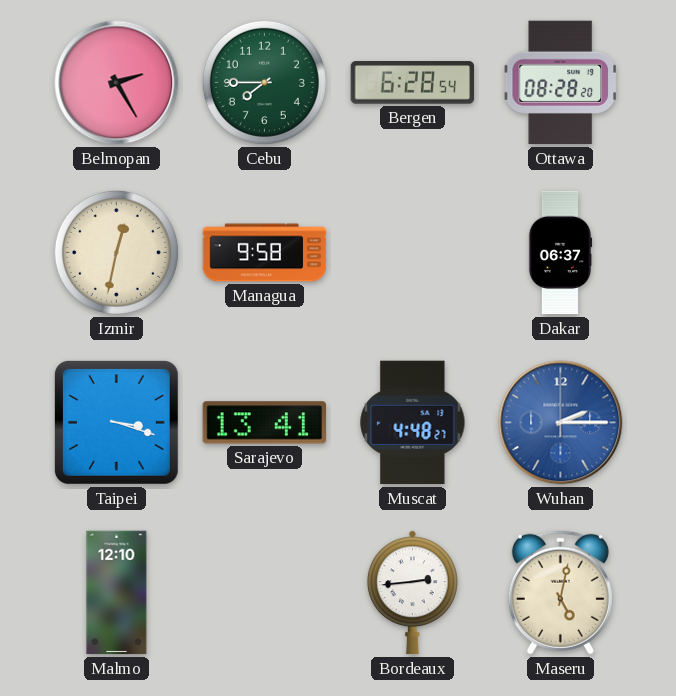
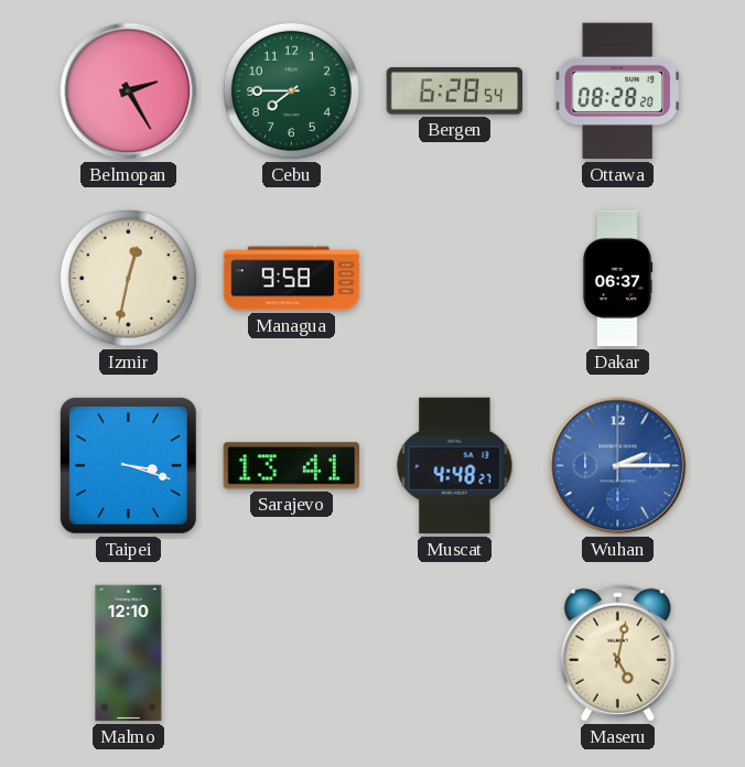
Bordeaux: 2:44 -> none
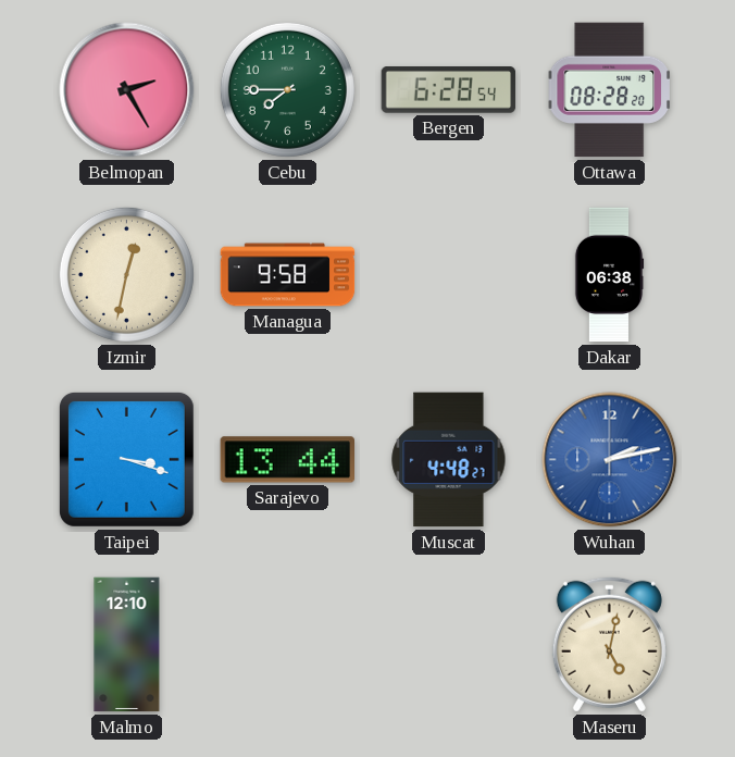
Dakar: 06:37 -> 06:38
Sarajevo: 13:41 -> 13:44
Wuhan: 2:15 -> 2:13
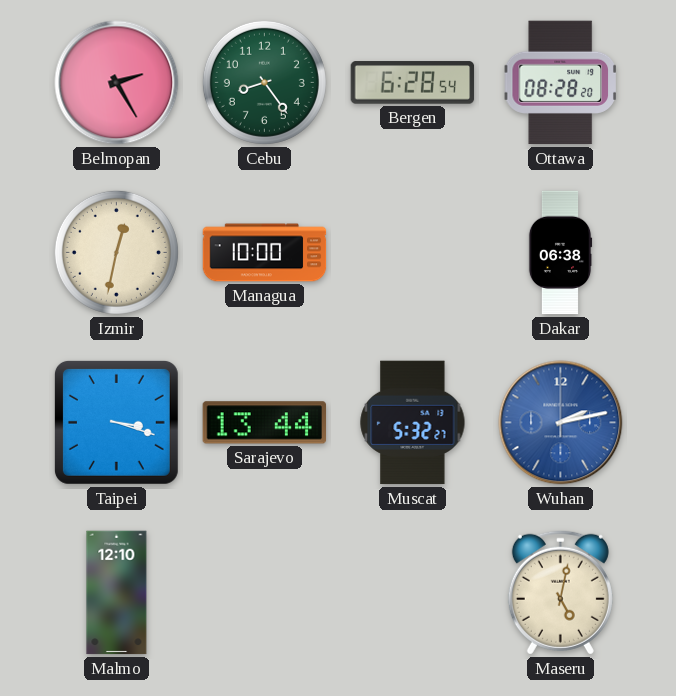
Cebu: 7:45 -> 8:24
Managua: 9:58 -> 10:00
Muscat: 4:48 -> 5:32
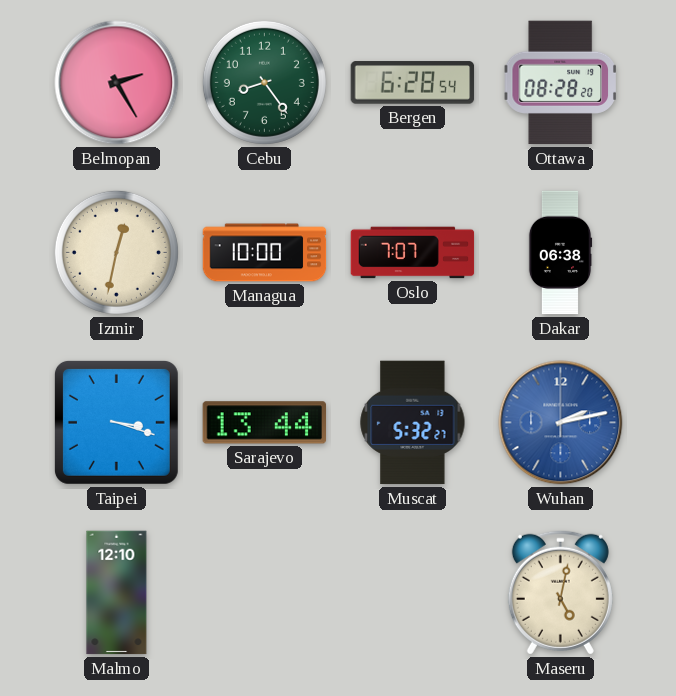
Oslo: none -> 7:07
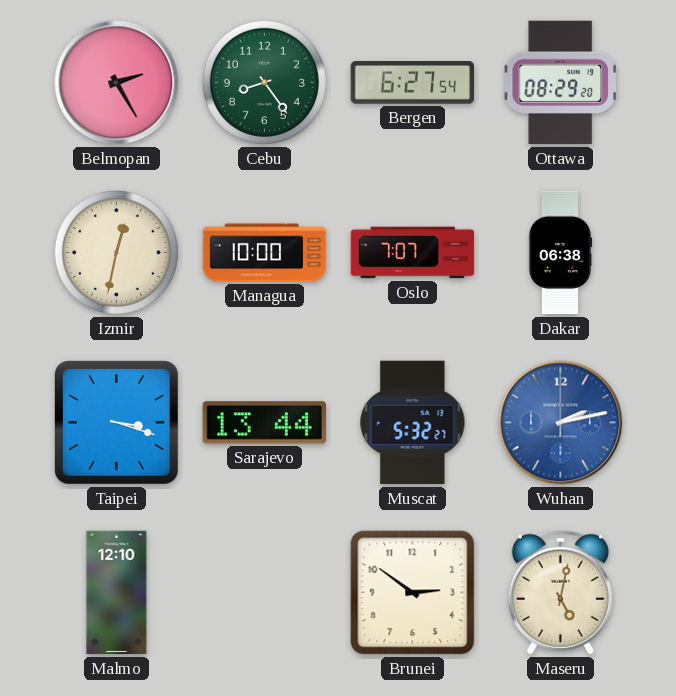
Bergen: 6:28 -> 6:27
Ottawa: 08:28 -> 08:29
Brunei: none -> 2:51
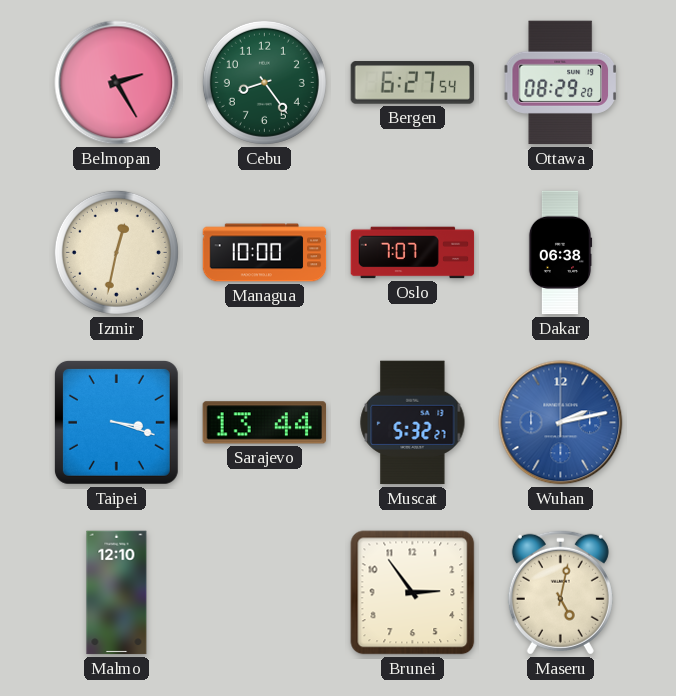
Brunei: 2:51 -> 2:54
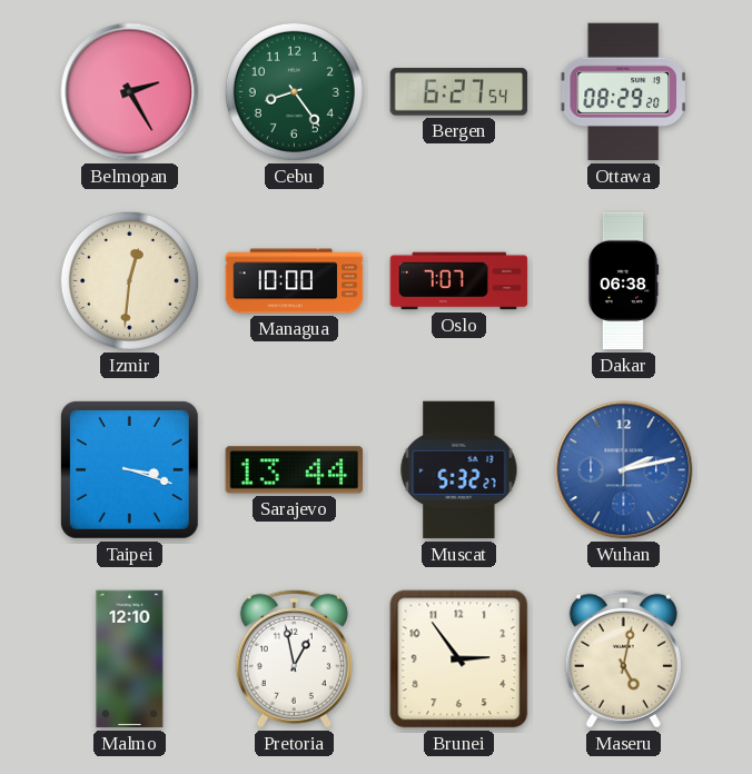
Izmir: 12:32 -> 12:31
Pretoria: none -> 12:58
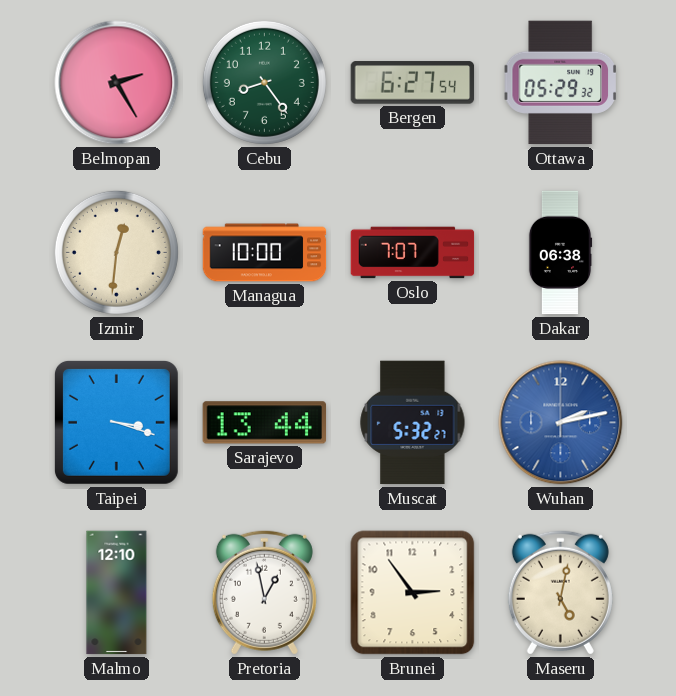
Ottawa: 08:29 -> 05:29
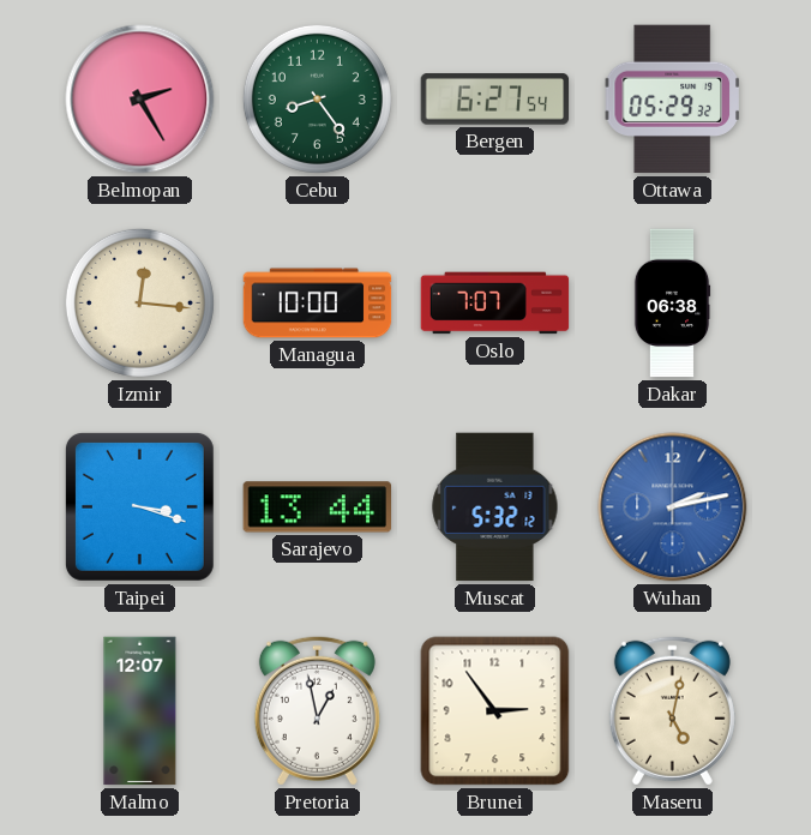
Izmir: 12:31 -> 12:16
Muscat: 5:32:27 -> 5:32:12
Malmo: 12:10 -> 12:07
